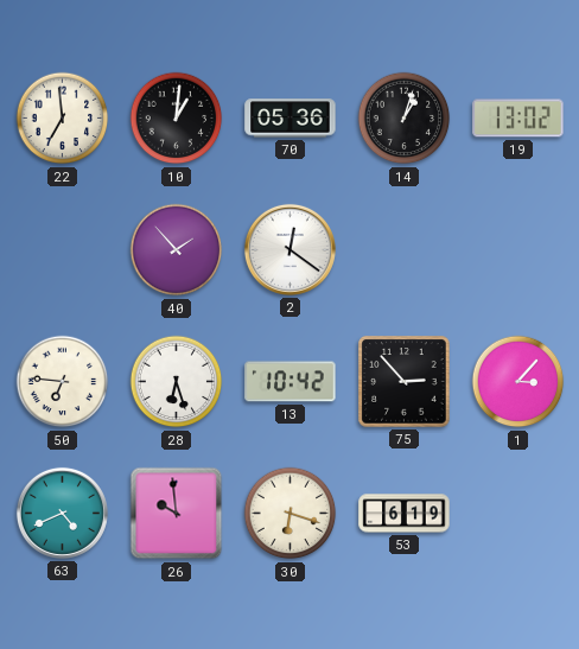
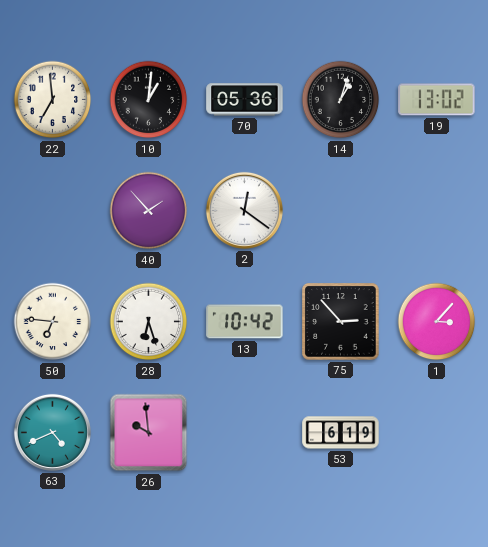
30: 6:18 -> none
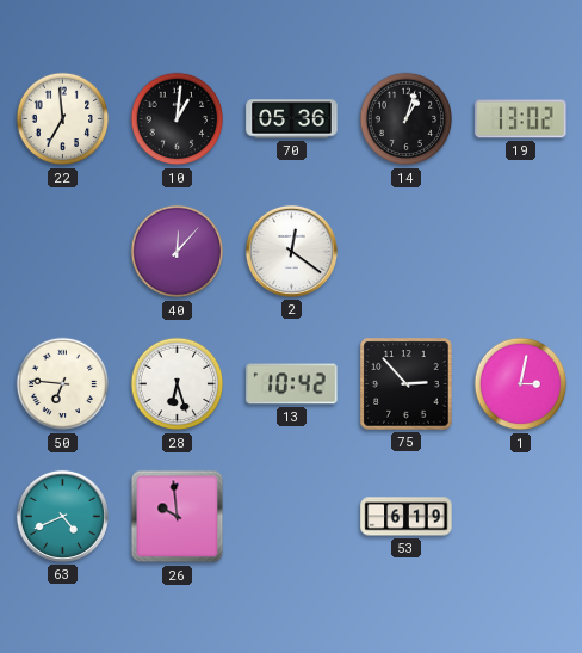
40: 1:53 -> 12:07
1: 3:07 -> 3:02
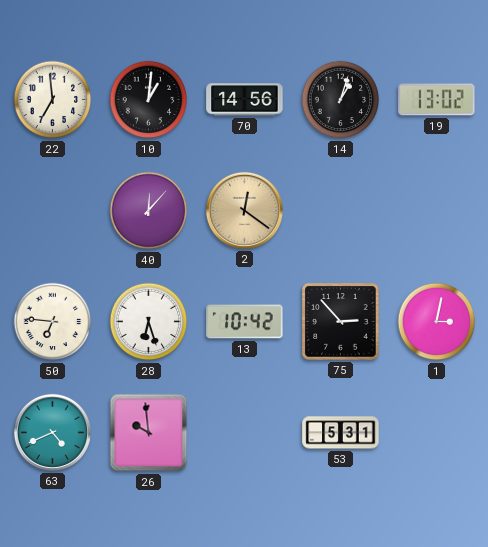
70: 05:36 -> 14:56
2 dial: white -> champagne
53: 6:19 -> 5:31
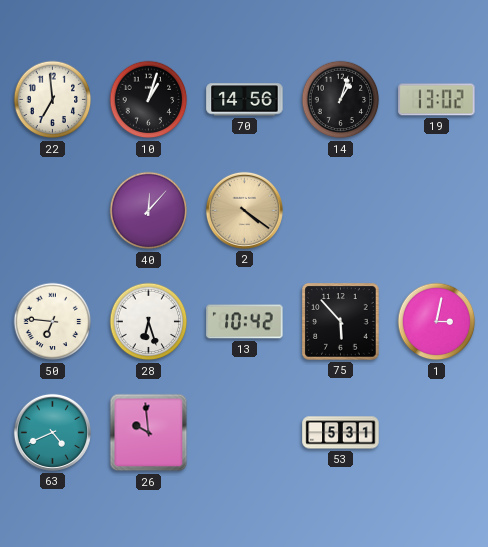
10: 1:01 -> 1:03
2: 12:21 -> 4:21
75: 2:53 -> 5:53
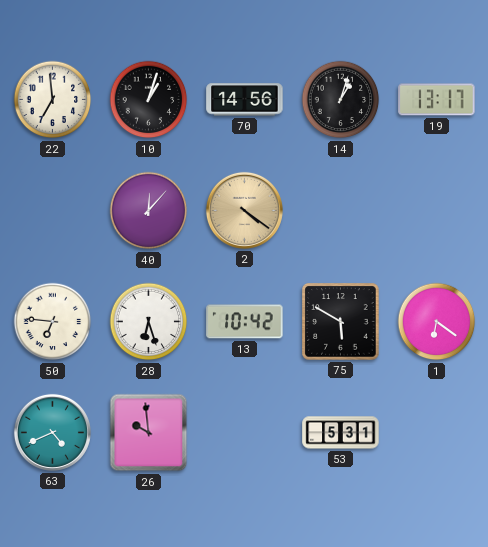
19: 13:02 -> 13:17
75: 5:53 -> 5:50
1: 3:02 -> 6:21
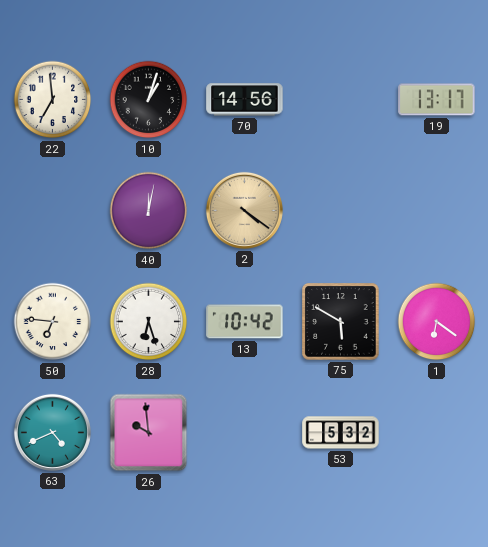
14: 1:03 -> none
40: 12:07 -> 12:02
53: 5:31 -> 5:32
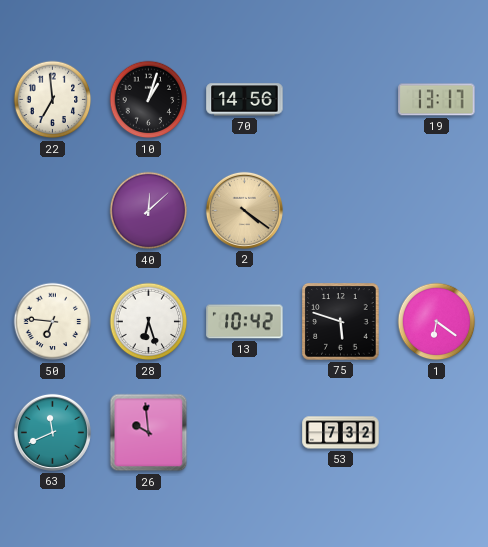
40: 12:02 -> 12:08
75: 5:50 -> 5:48
63: 4:41 -> 11:41
53: 5:32 -> 7:32
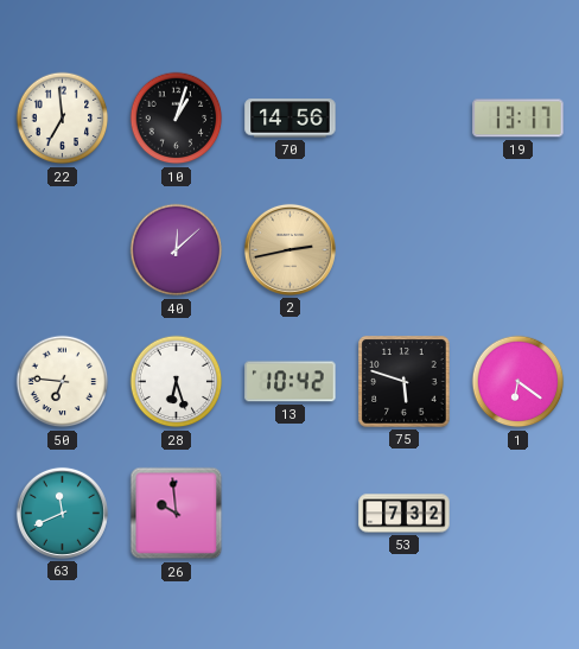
2: 4:21 -> 2:43
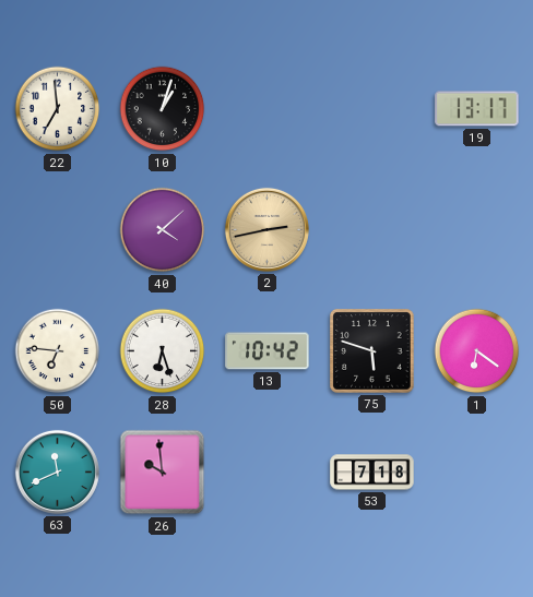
70: 14:56 -> none
40: 12:08 -> 4:08
53: 7:32 -> 7:18
